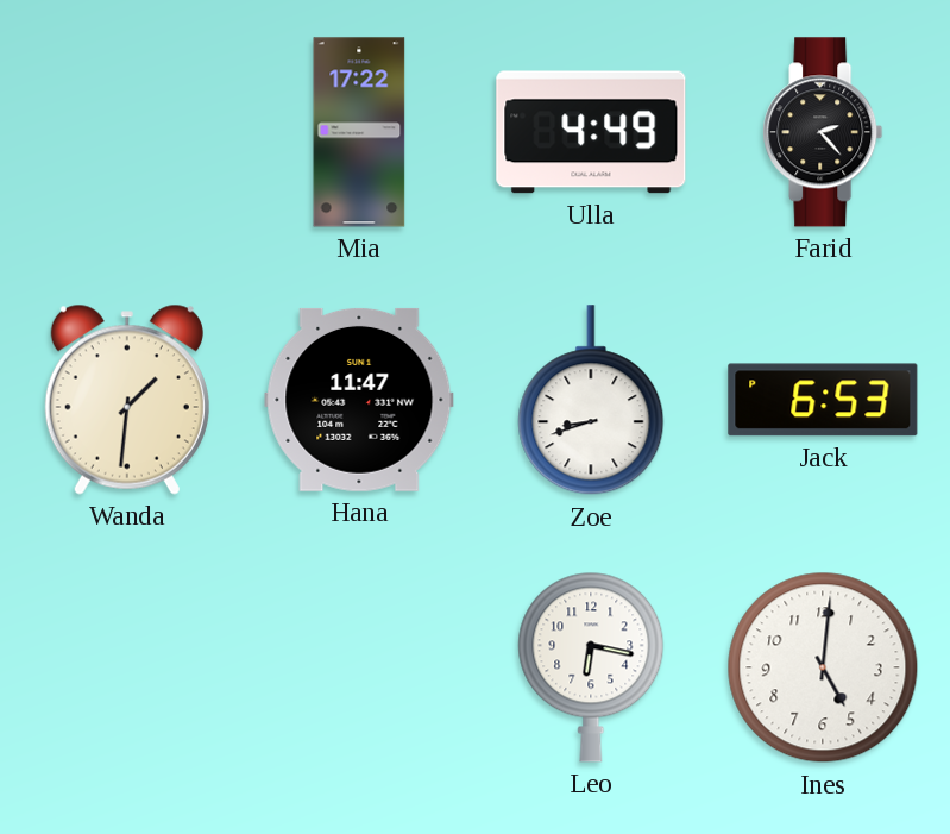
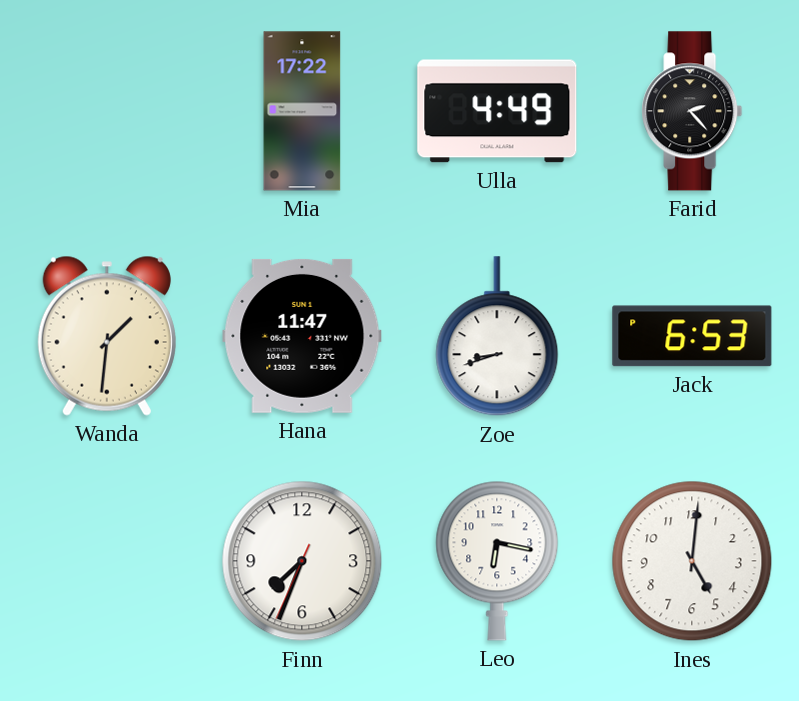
Finn: none -> 7:33
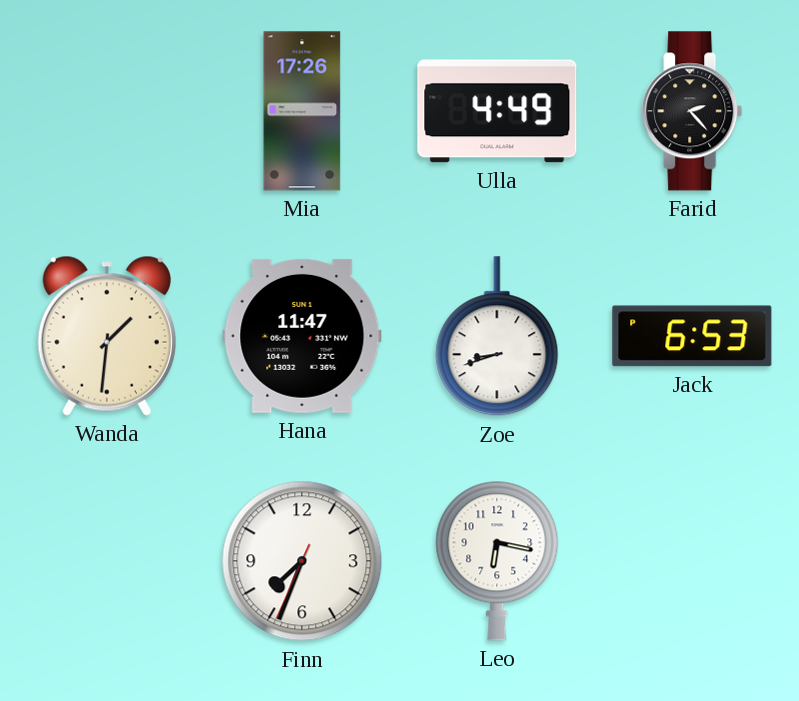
Mia: 17:22 -> 17:26
Ines: 5:01 -> none
